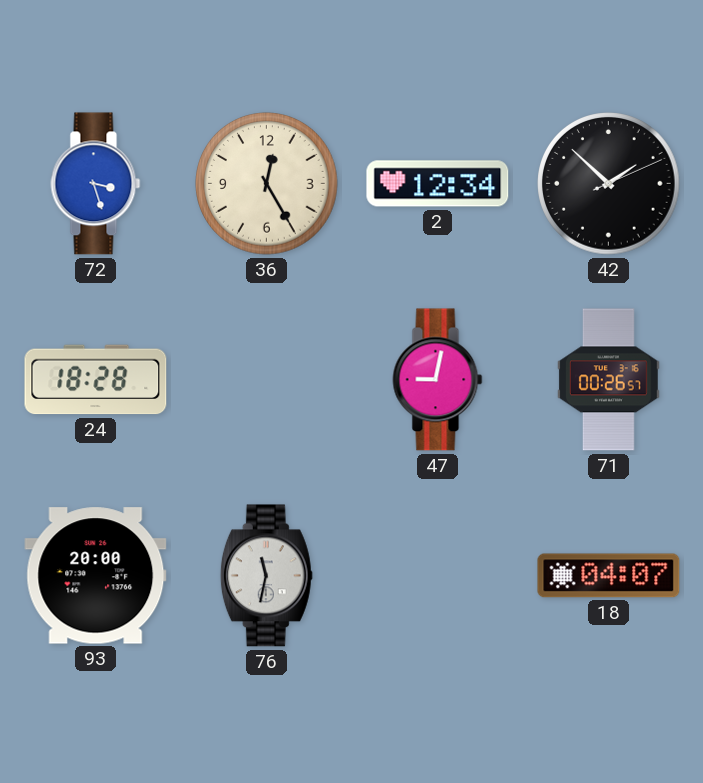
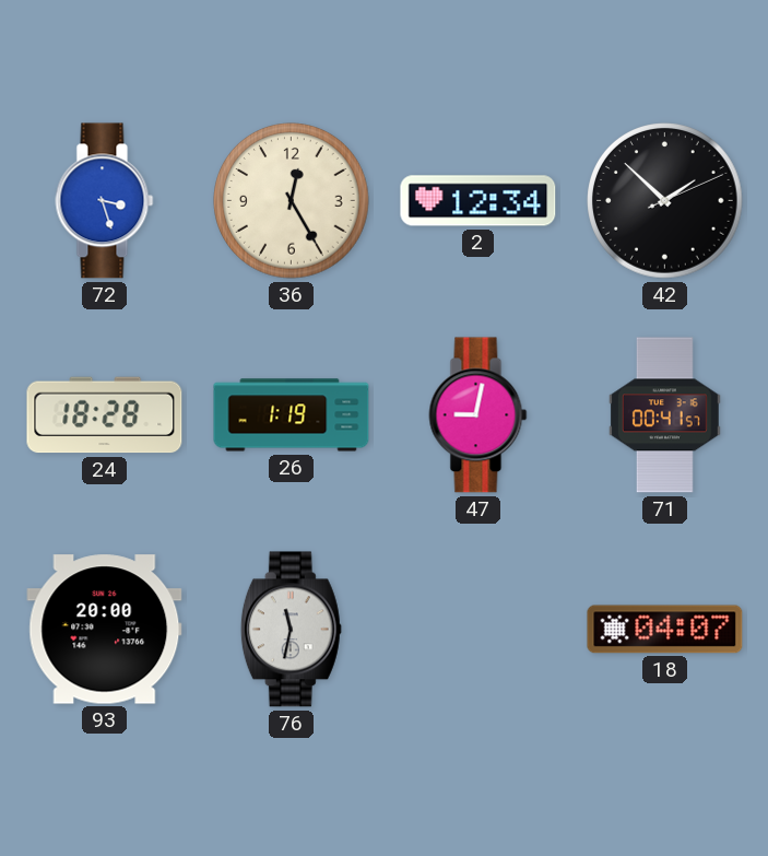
26: none -> 1:19
71: 00:26 -> 00:41
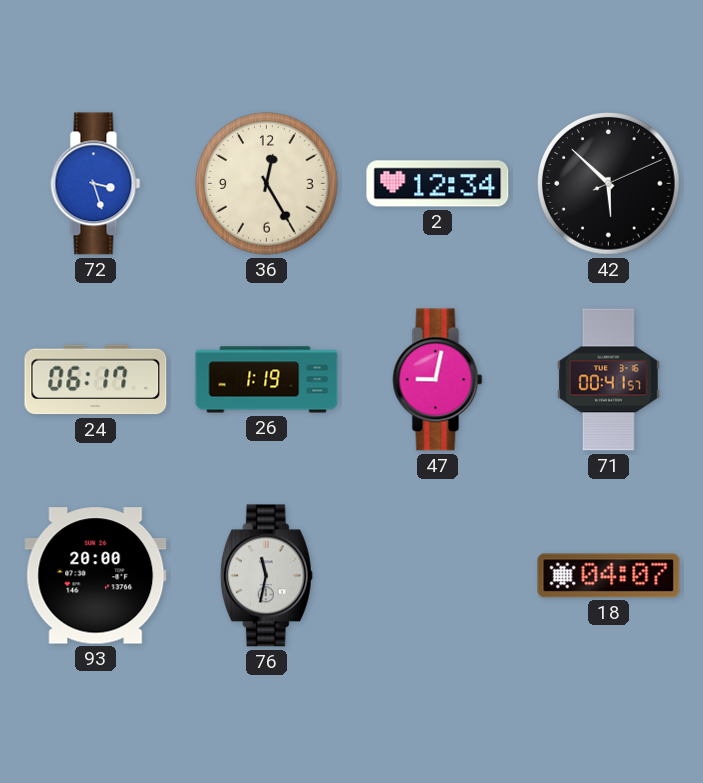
42: 1:52 -> 5:52
24: 18:28 -> 06:17
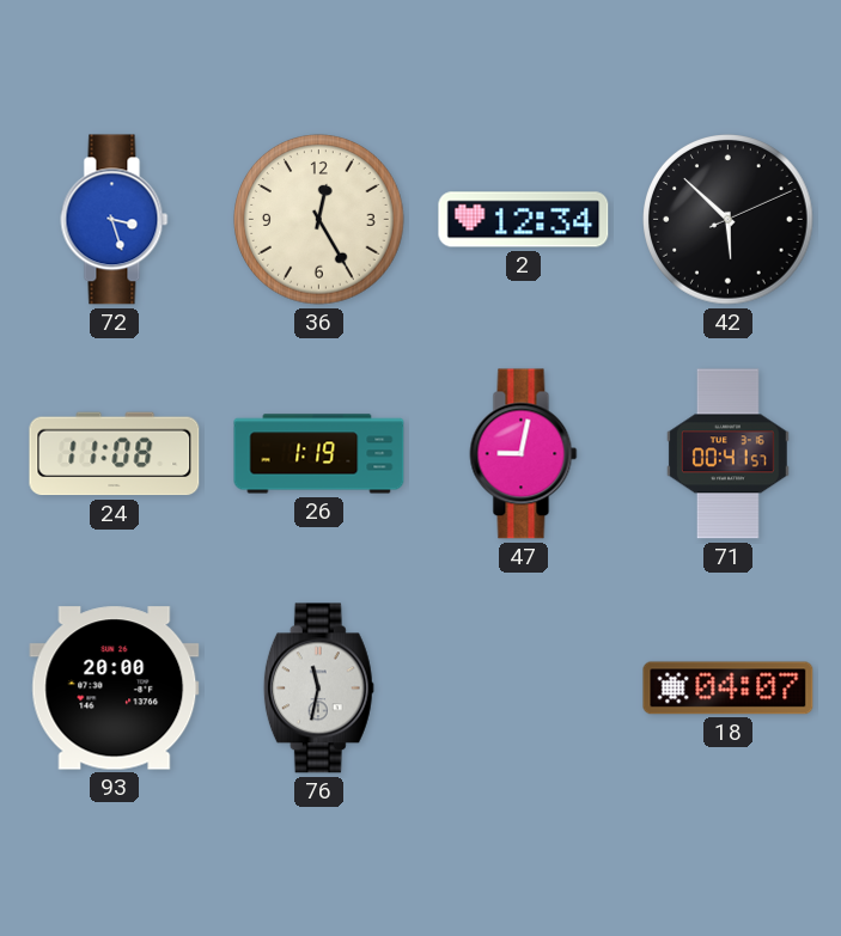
24: 06:17 -> 11:08
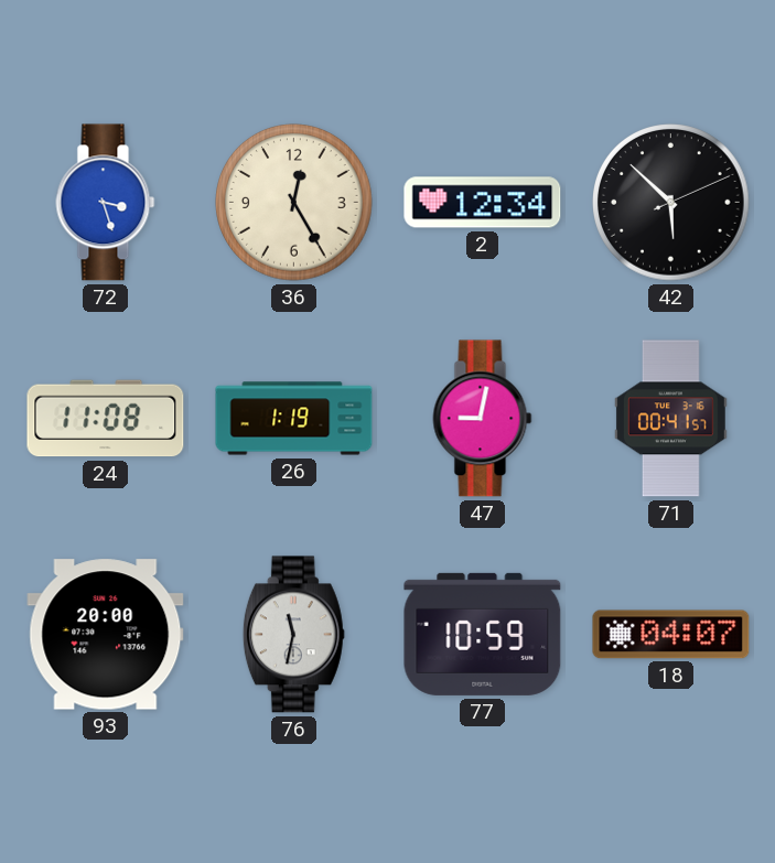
77: none -> 10:59
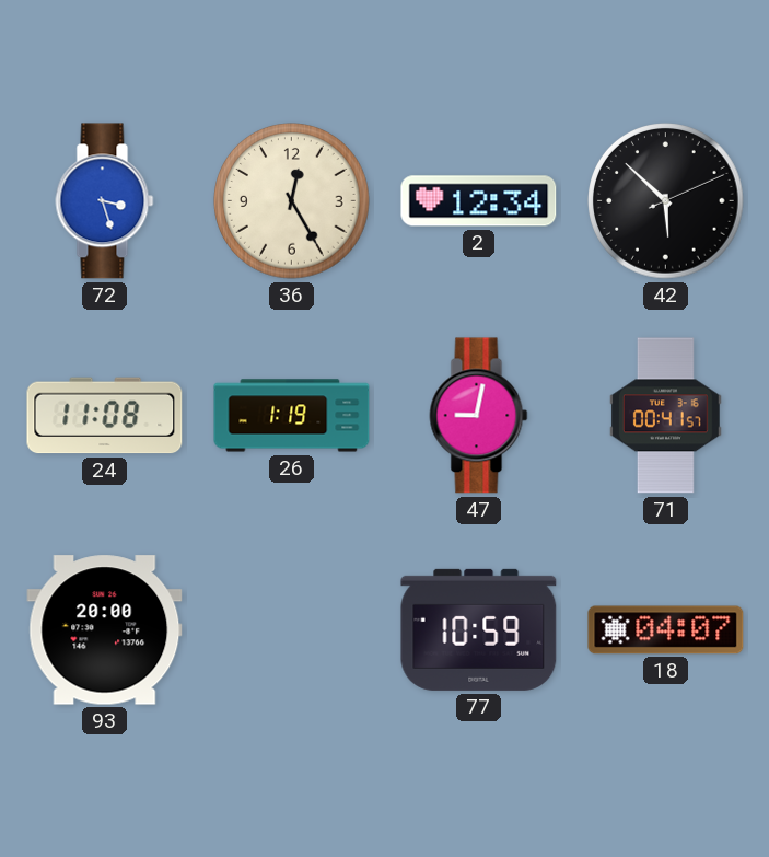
76: 11:32 -> none
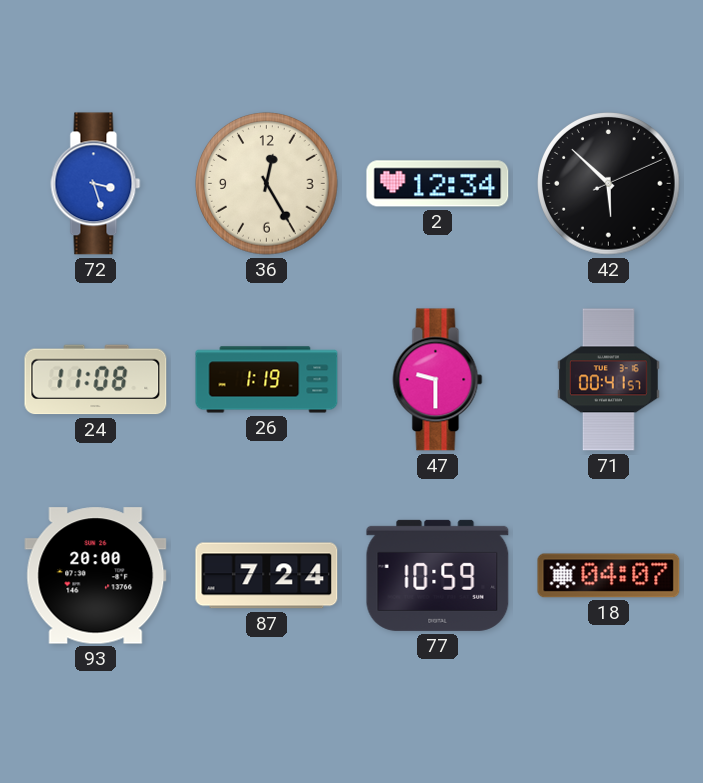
47: 9:02 -> 9:30
87: none -> 7:24
